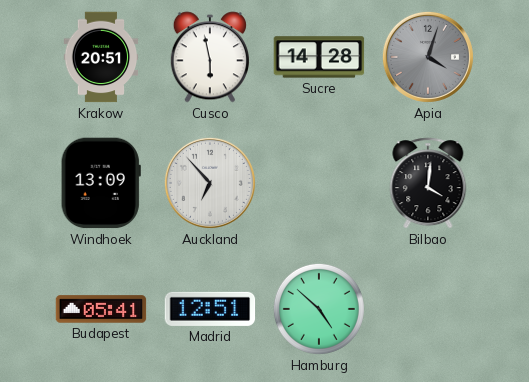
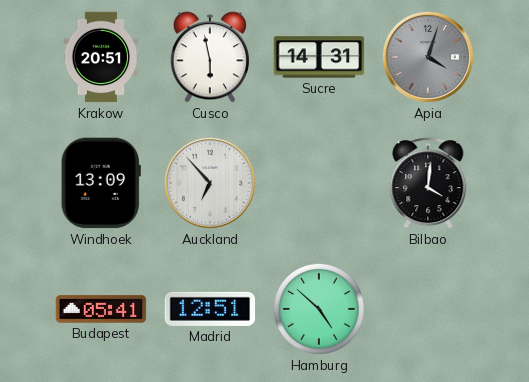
Sucre: 14:28 -> 14:31
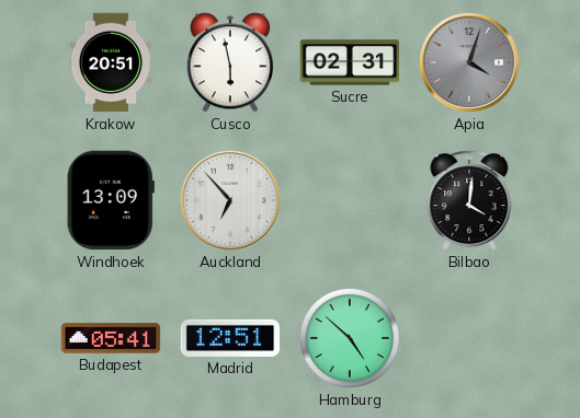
Sucre: 14:31 -> 02:31
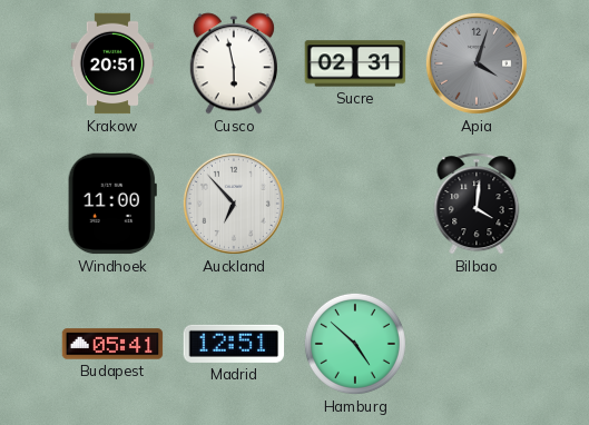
Windhoek: 13:09 -> 11:00
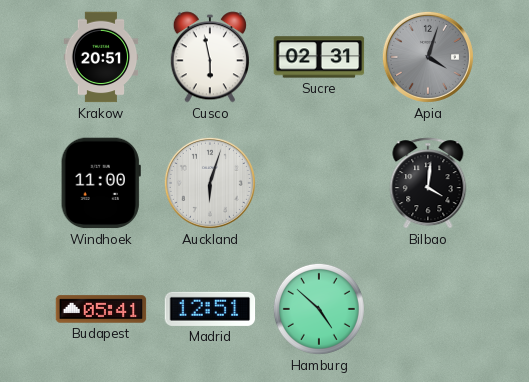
Auckland: 6:53 -> 6:03
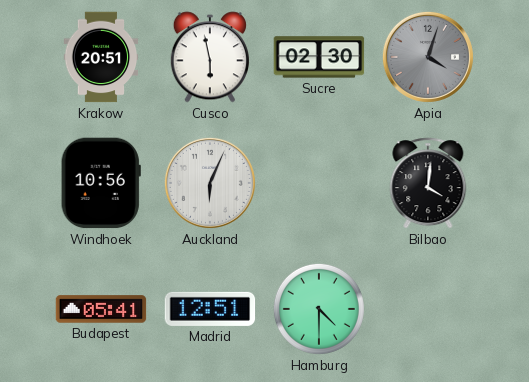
Sucre: 02:31 -> 02:30
Windhoek: 11:00 -> 10:56
Auckland: 6:03 -> 6:04
Hamburg: 4:52 -> 4:30
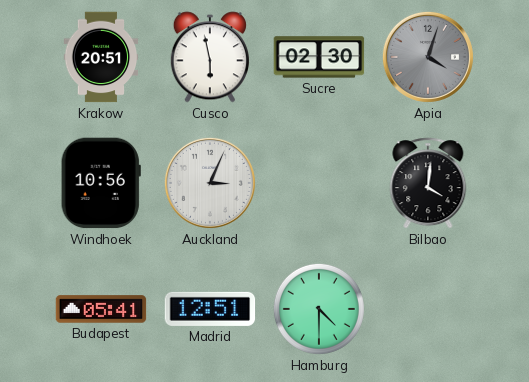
Auckland: 6:04 -> 3:04
